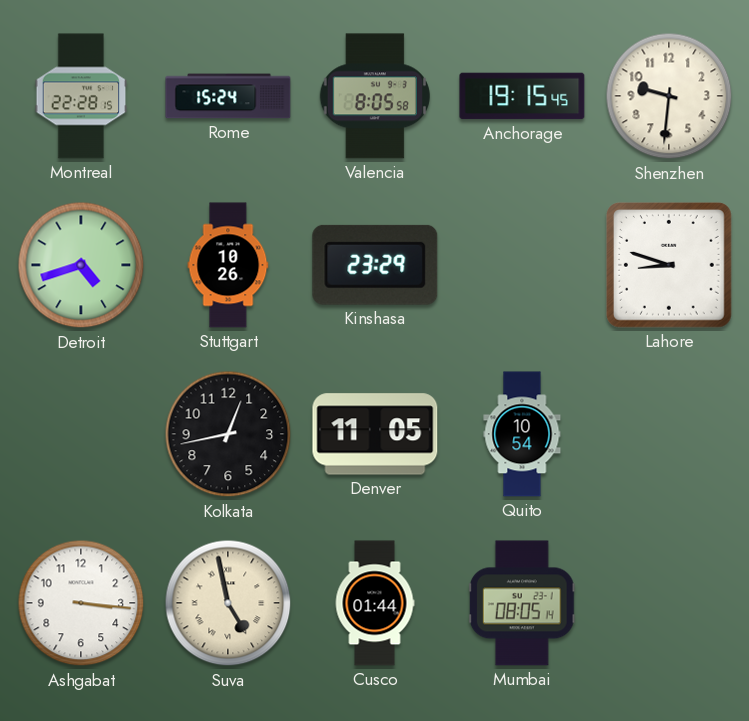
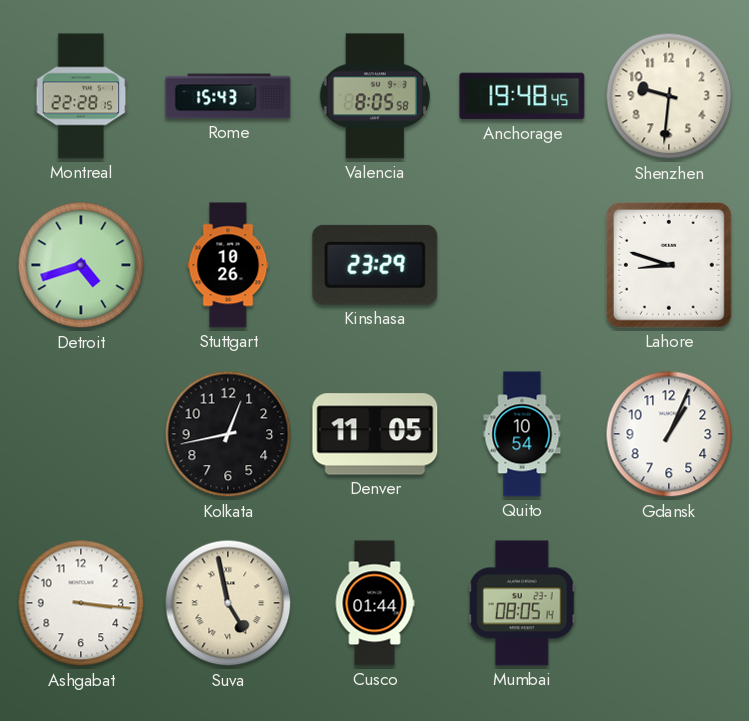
Rome: 15:24 -> 15:43
Anchorage: 19:15 -> 19:48
Gdansk: none -> 1:04
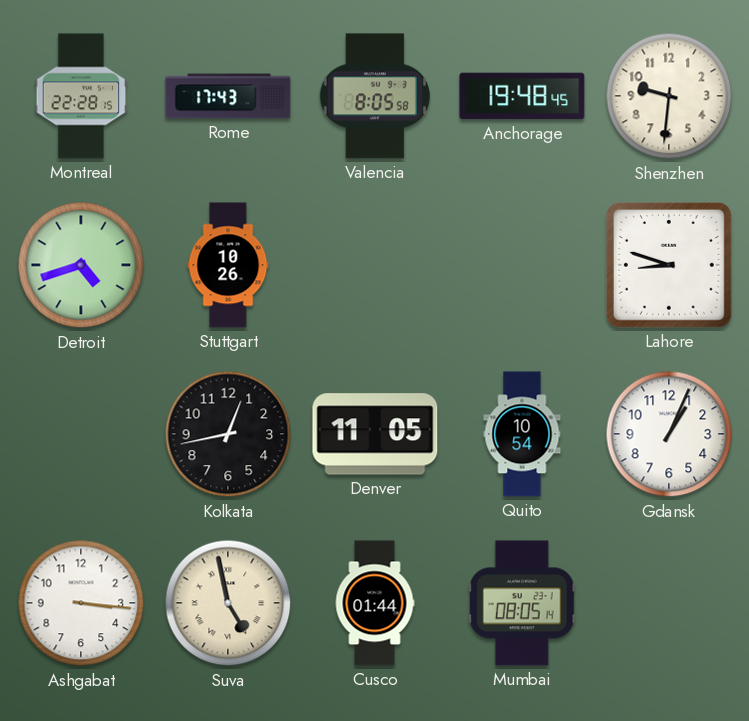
Rome: 15:43 -> 17:43
Kinshasa: 23:29 -> none
